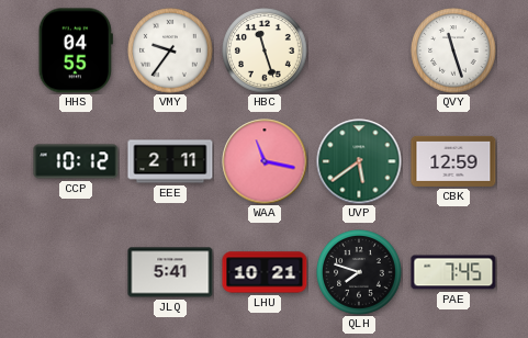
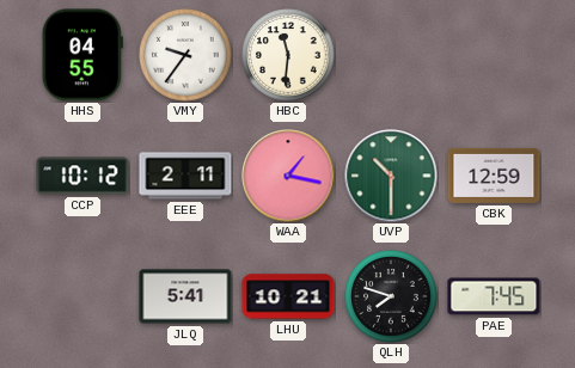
HBC: 11:27 -> 11:31
QVY: 11:27 -> none
WAA: 11:17 -> 1:17
UVP: 5:39 -> 10:30
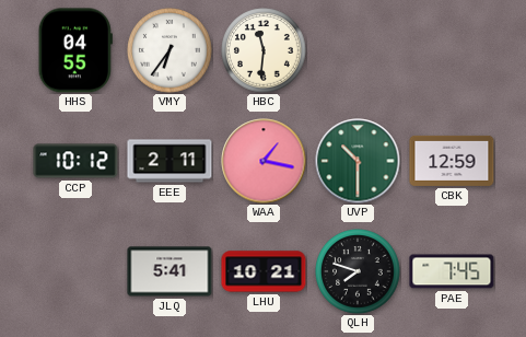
VMY: 9:36 -> 6:36
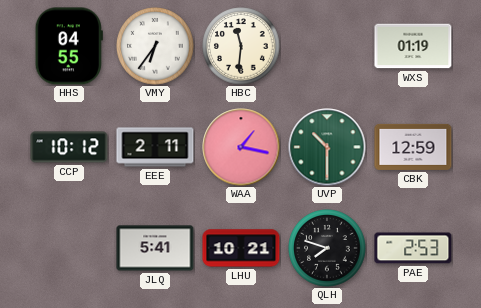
WXS: none -> 01:19
PAE: 7:45 -> 2:53
